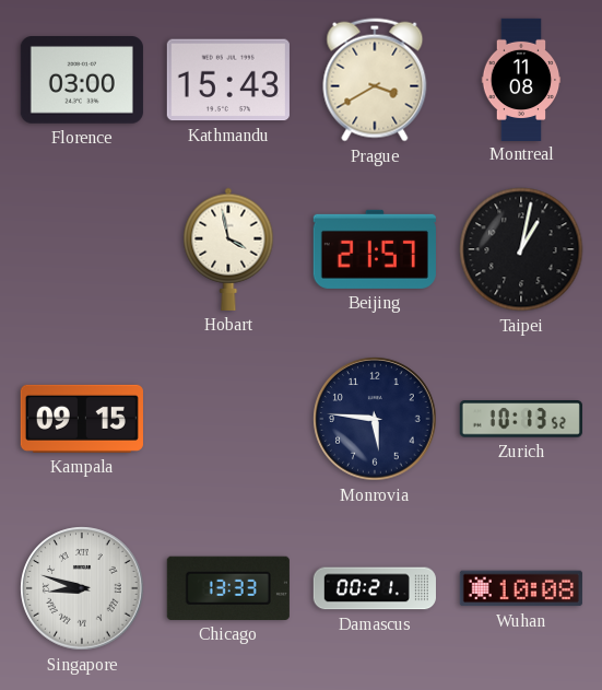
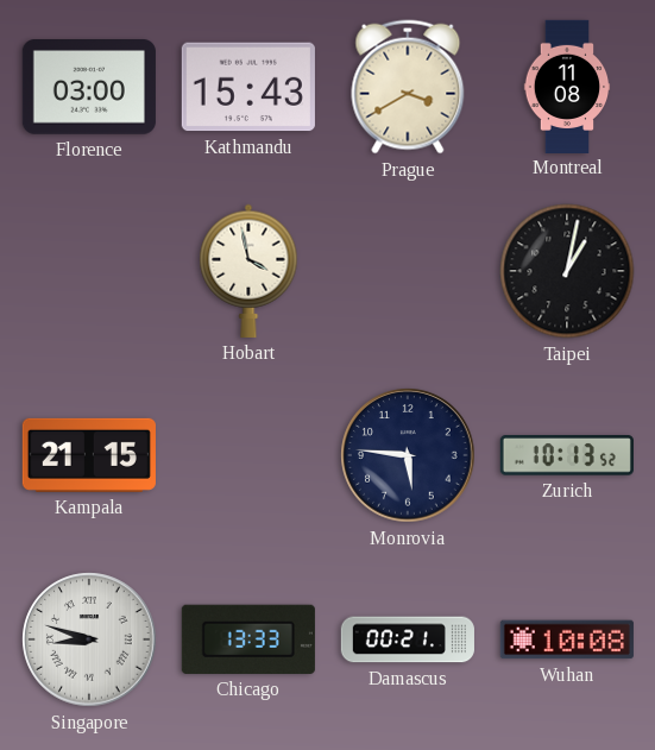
Beijing: 21:57 -> none
Kampala: 09:15 -> 21:15
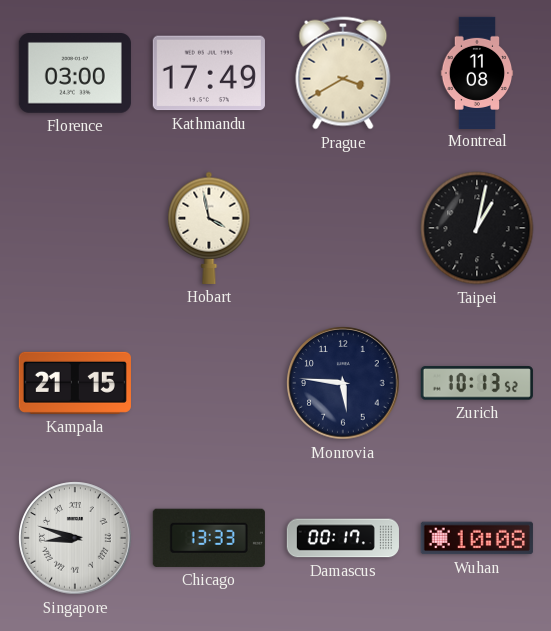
Kathmandu: 15:43 -> 17:49
Damascus: 00:21 -> 00:17
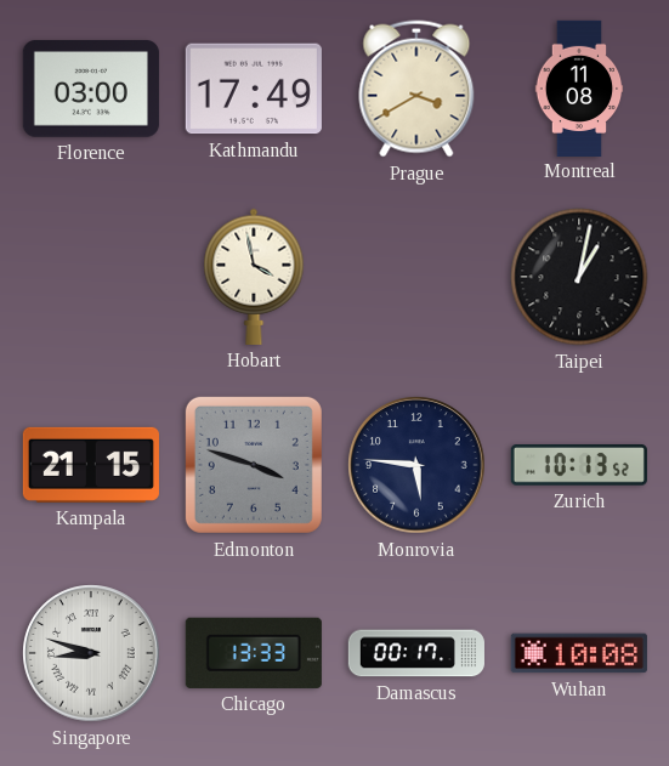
Edmonton: none -> 3:48
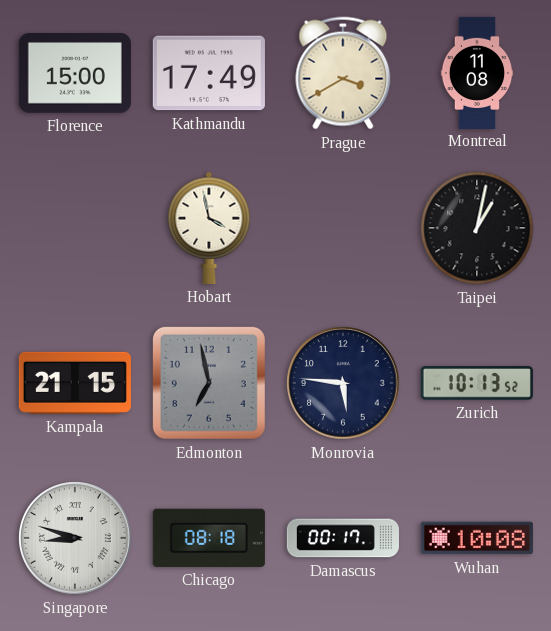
Florence: 03:00 -> 15:00
Edmonton: 3:48 -> 6:58
Chicago: 13:33 -> 08:18
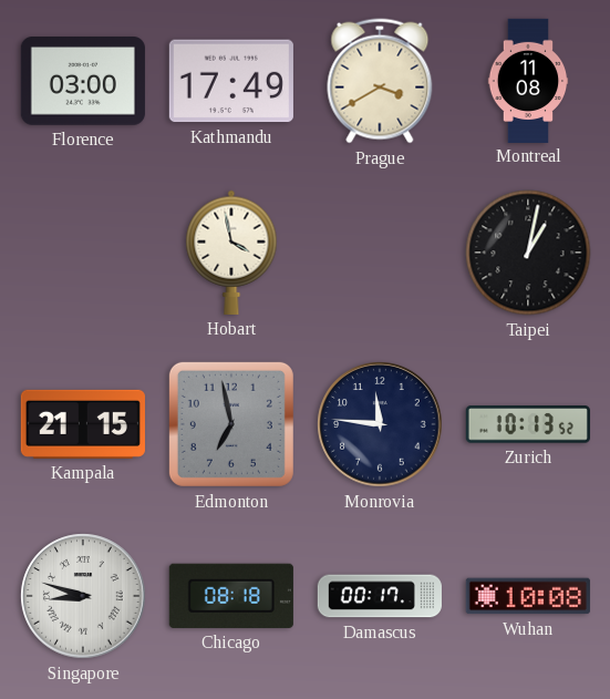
Florence: 15:00 -> 03:00
Monrovia: 5:46 -> 11:46
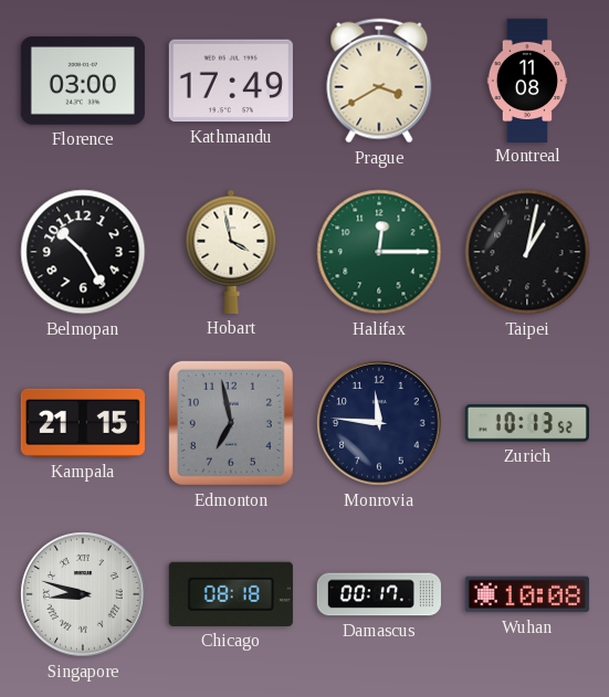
Belmopan: none -> 10:25
Halifax: none -> 12:15
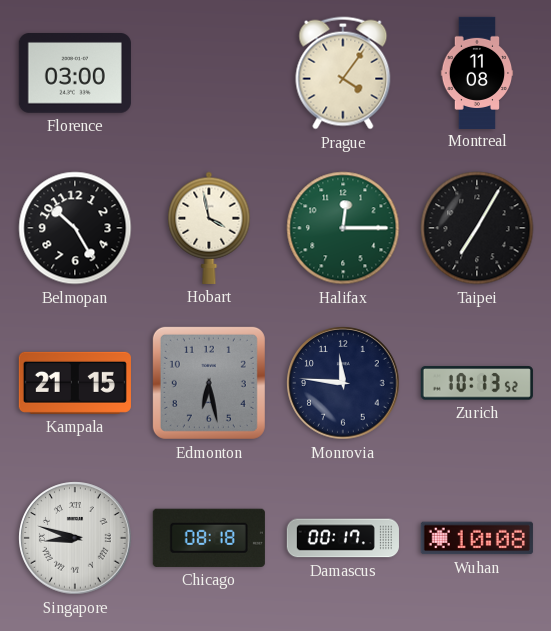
Kathmandu: 17:49 -> none
Prague: 3:40 -> 4:06
Taipei: 1:02 -> 7:05
Edmonton: 6:58 -> 6:28
